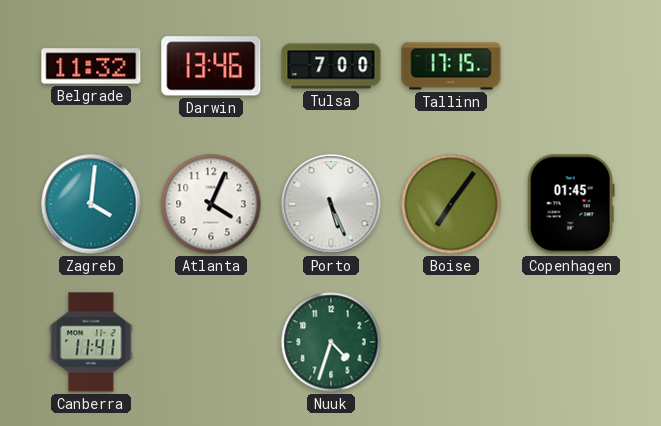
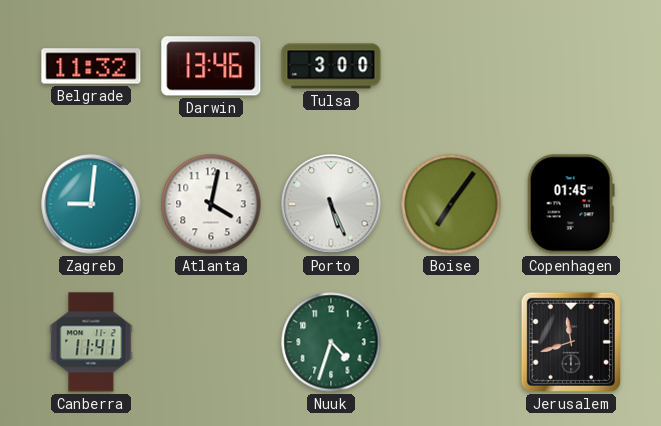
Tulsa: 7:00 -> 3:00
Tallinn: 17:15 -> none
Zagreb: 4:01 -> 9:01
Atlanta: 4:04 -> 4:02
Jerusalem: none -> 11:42
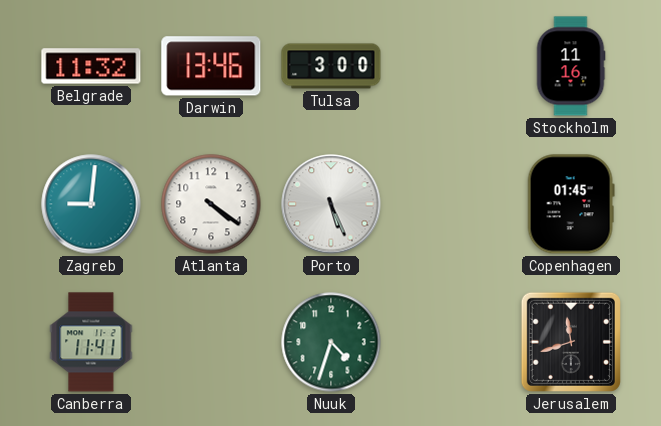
Stockholm: none -> 11:16
Atlanta: 4:02 -> 4:21
Boise: 7:06 -> none
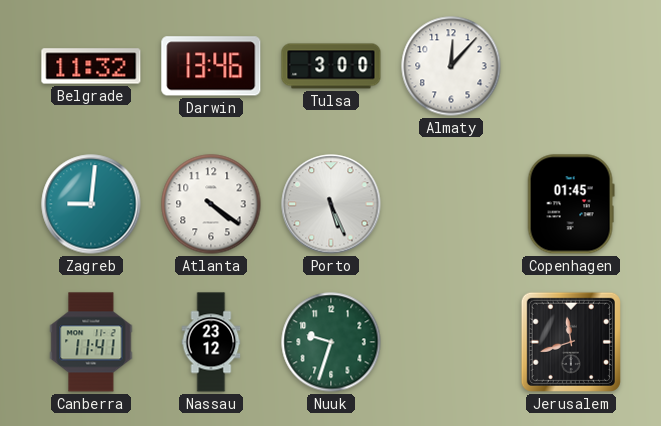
Almaty: none -> 12:07
Stockholm: 11:16 -> none
Nassau: none -> 23:12
Nuuk: 4:33 -> 9:33
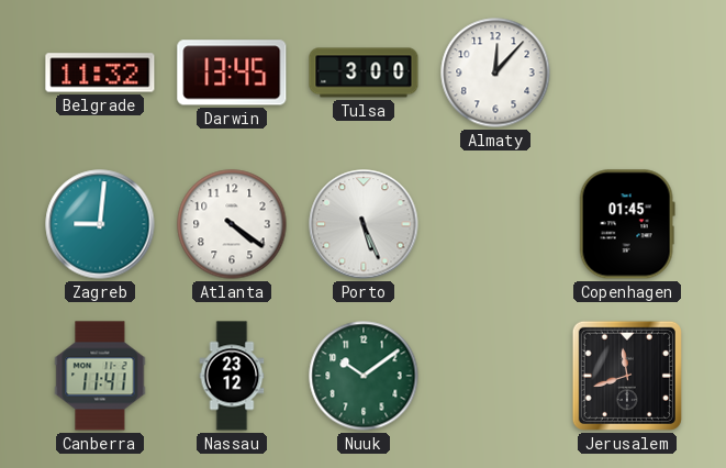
Darwin: 13:46 -> 13:45
Nuuk: 9:33 -> 10:09
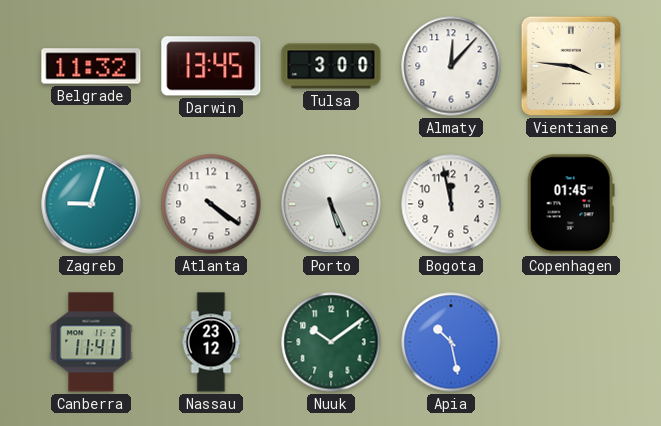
Vientiane: none -> 3:46
Zagreb: 9:01 -> 9:03
Bogota: none -> 11:58
Apia: none -> 10:28
Jerusalem: 11:42 -> none
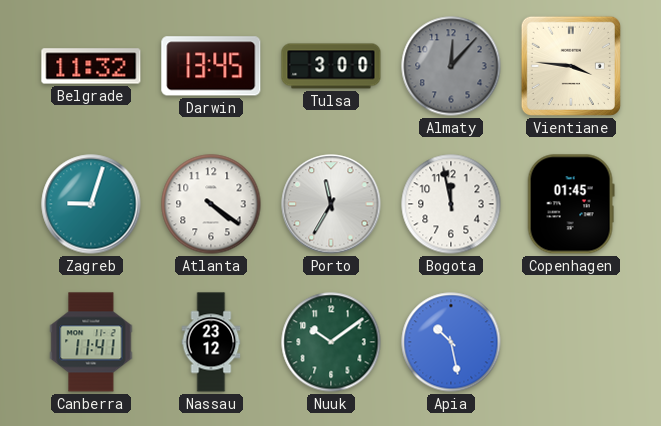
Almaty dial: white -> grey
Porto: 5:26 -> 11:35
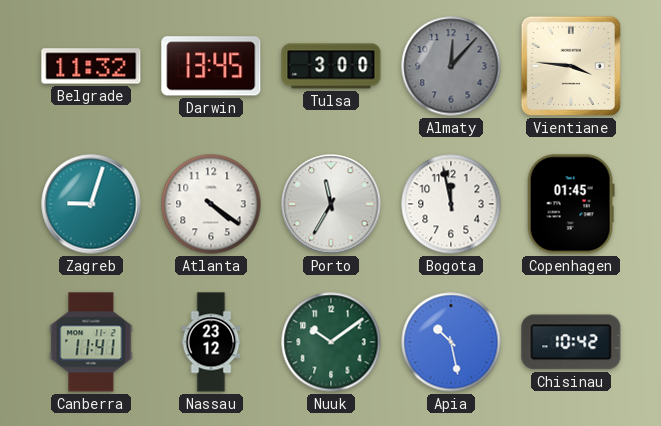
Chisinau: none -> 10:42
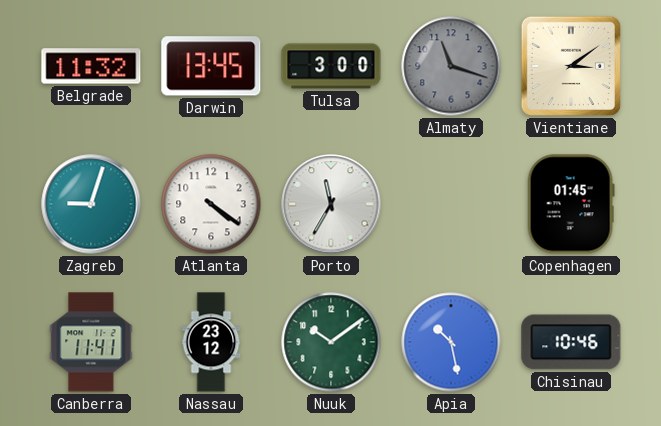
Almaty: 12:07 -> 11:18
Vientiane: 3:46 -> 3:09
Bogota: 11:58 -> none
Chisinau: 10:42 -> 10:46
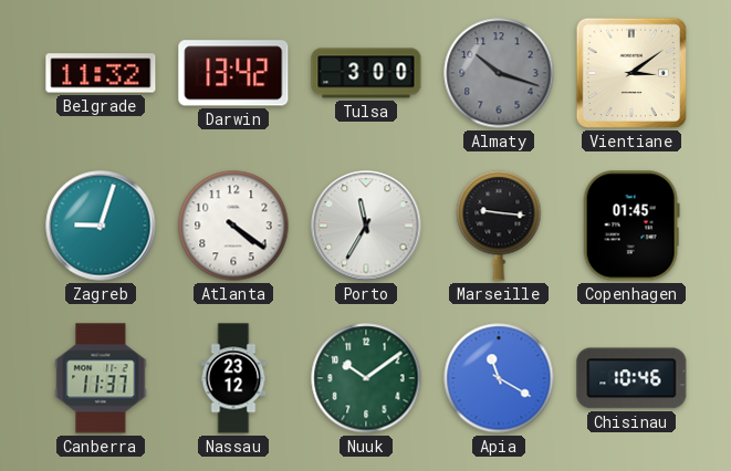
Darwin: 13:45 -> 13:42
Almaty: 11:18 -> 10:18
Marseille: none -> 9:16
Canberra: 11:41 -> 11:37
Apia: 10:28 -> 11:20
